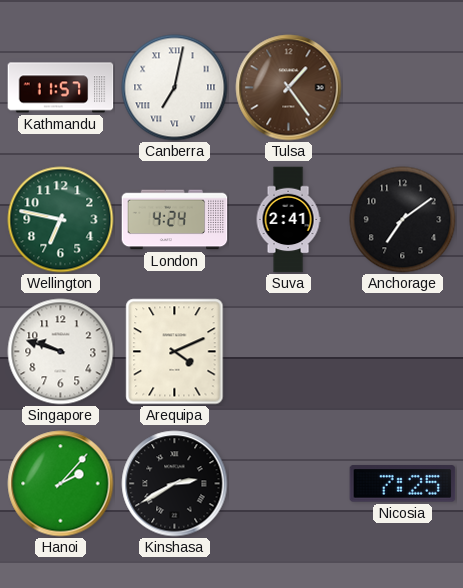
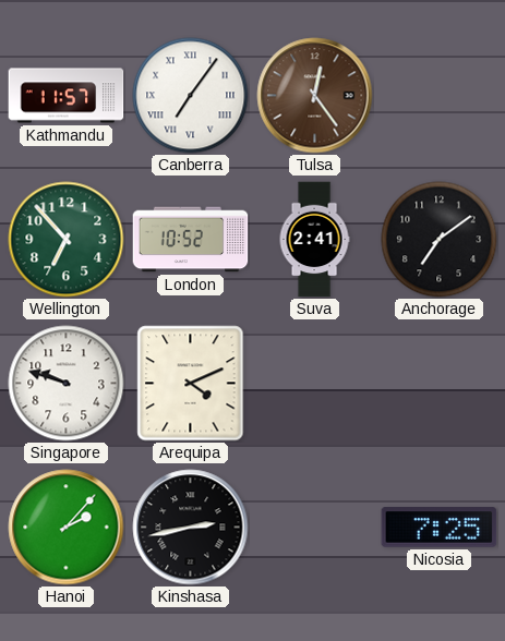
Canberra: 7:02 -> 7:06
Tulsa: 1:24 -> 12:24
Wellington: 6:47 -> 6:53
London: 4:24 -> 10:52
Kinshasa: 2:40 -> 2:43
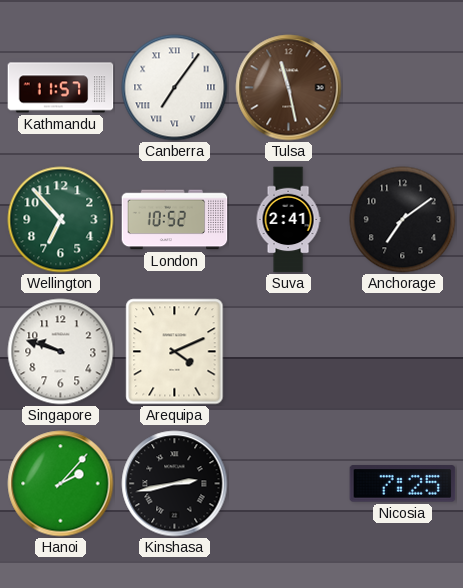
Tulsa: 12:24 -> 11:28
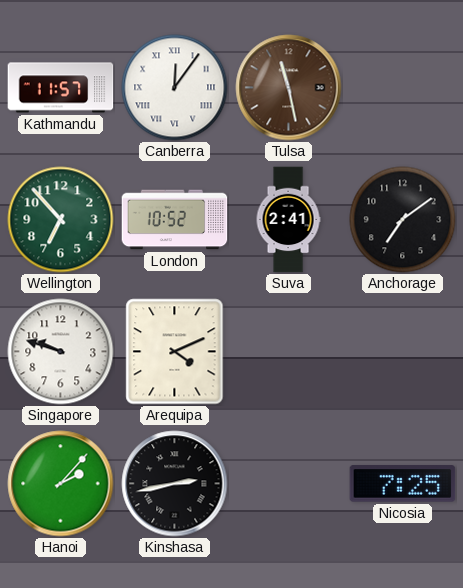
Canberra: 7:06 -> 12:06
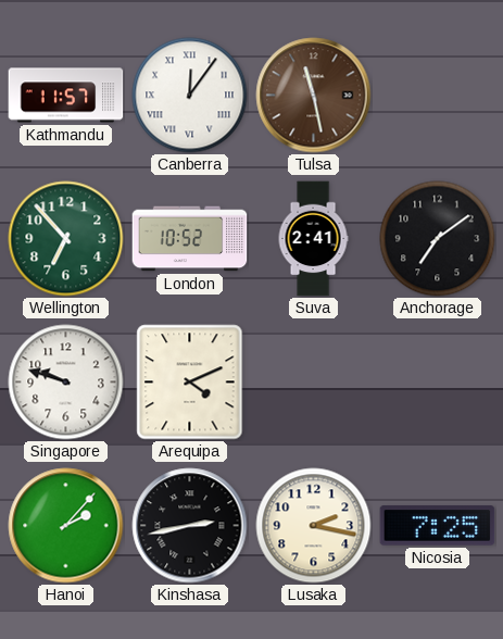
Lusaka: none -> 2:17
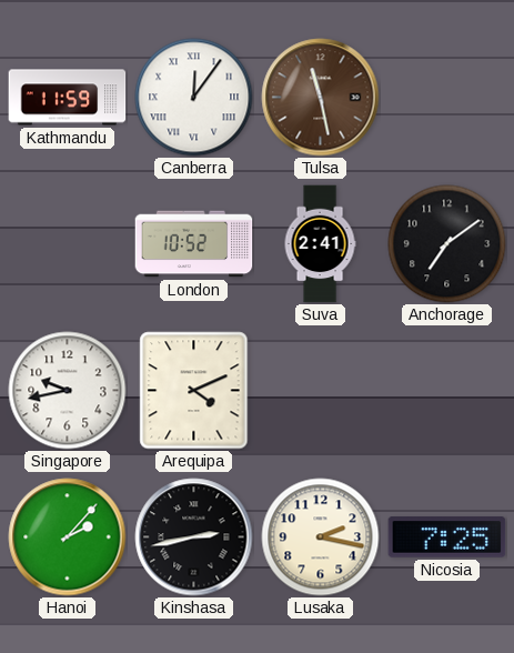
Kathmandu: 11:57 -> 11:59
Wellington: 6:53 -> none
Singapore: 9:48 -> 9:43
